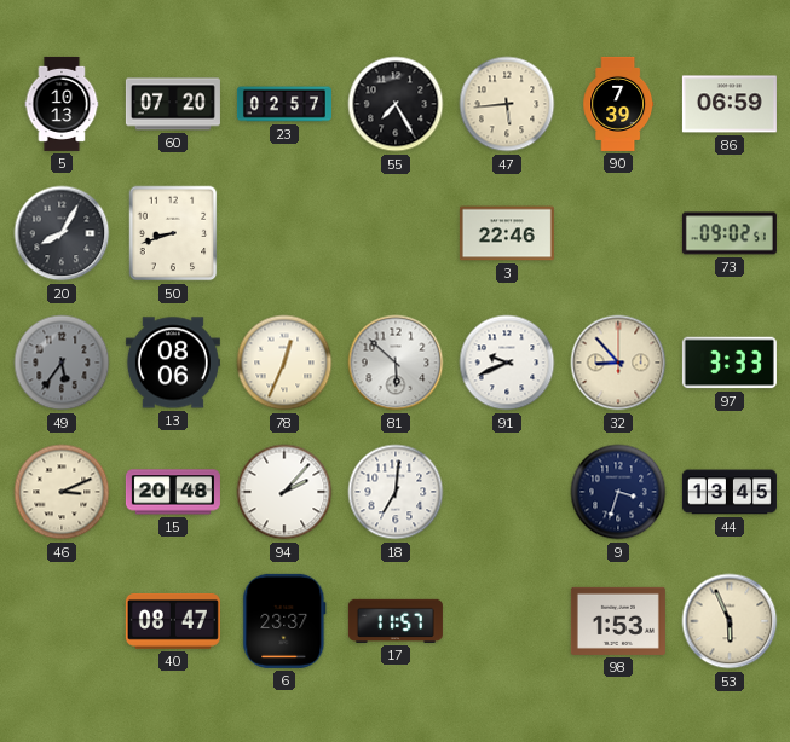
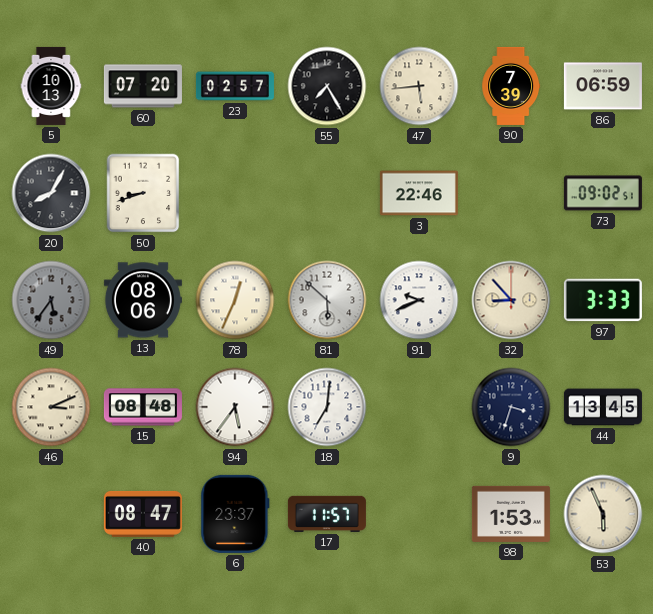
15: 20:48 -> 08:48
94: 2:07 -> 5:36
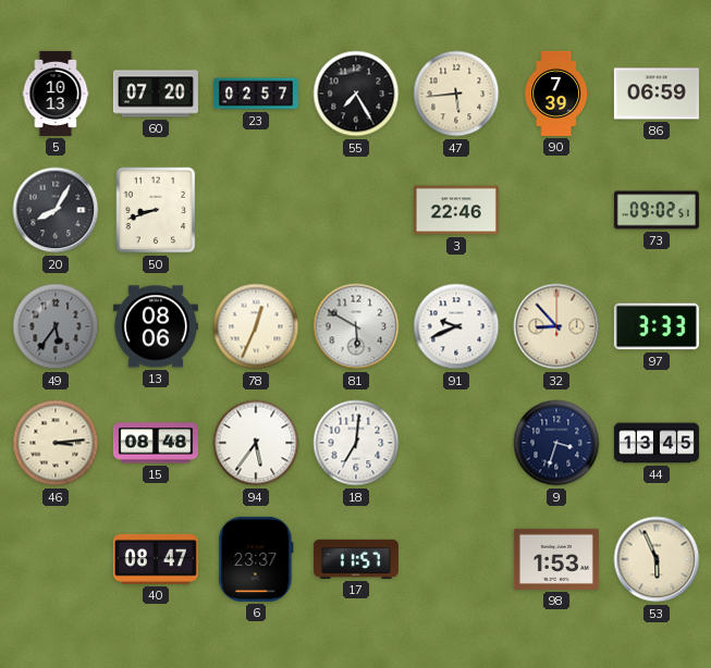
81: 5:52 -> 5:50
46: 3:11 -> 3:14
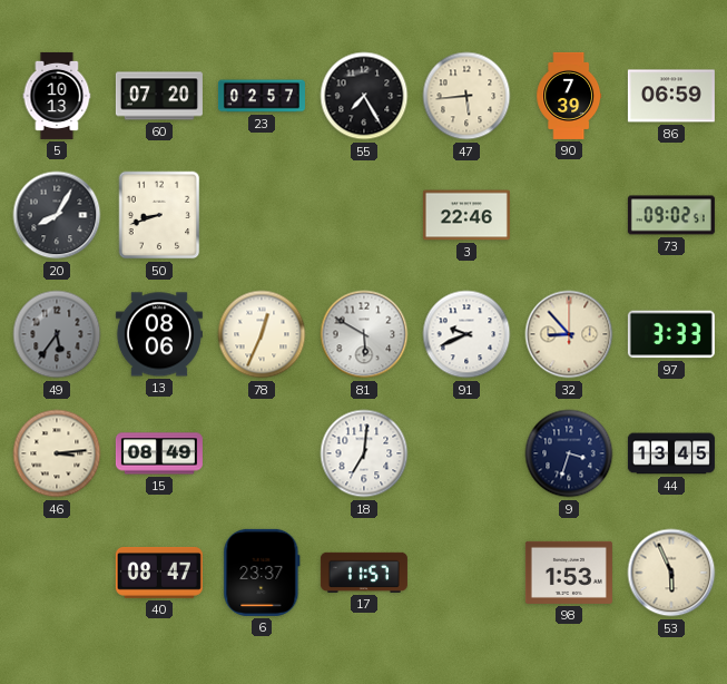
15: 08:48 -> 08:49
94: 5:36 -> none
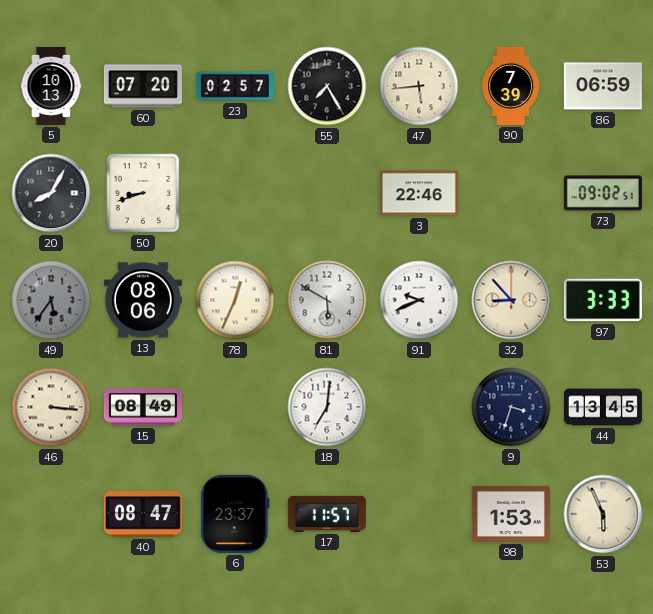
46: 3:14 -> 3:16
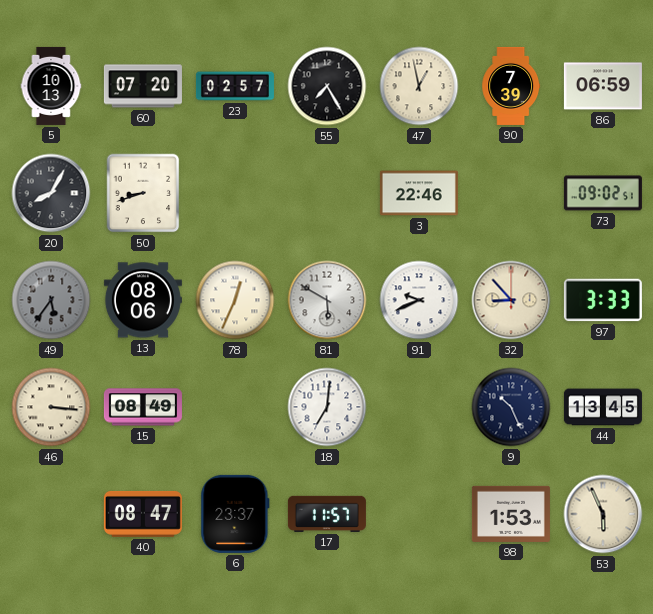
47: 5:44 -> 12:58
9: 3:33 -> 10:26
